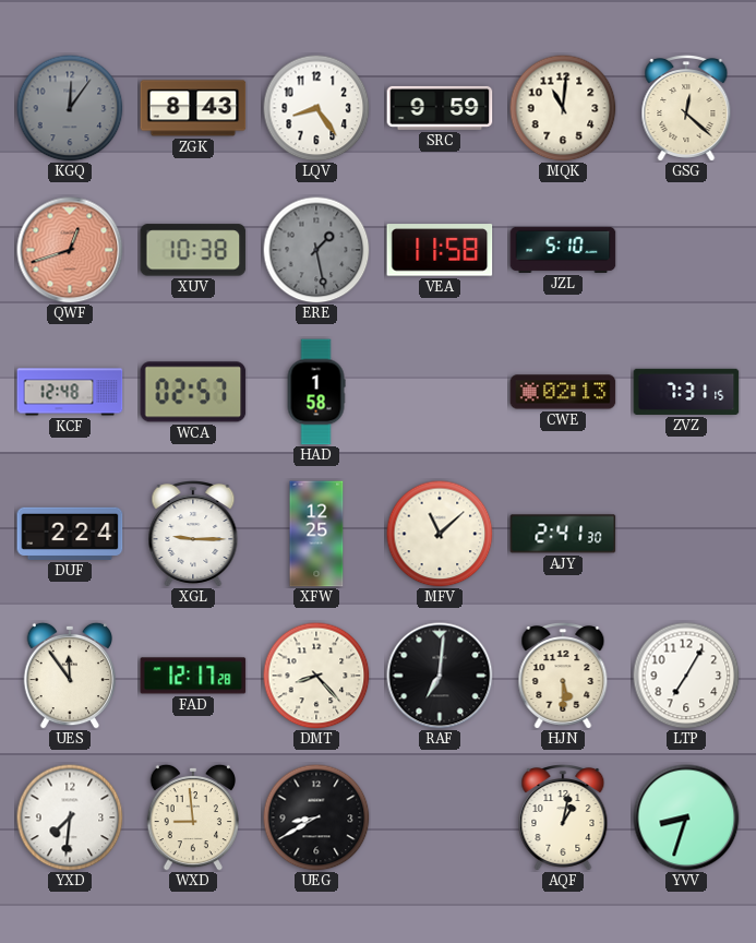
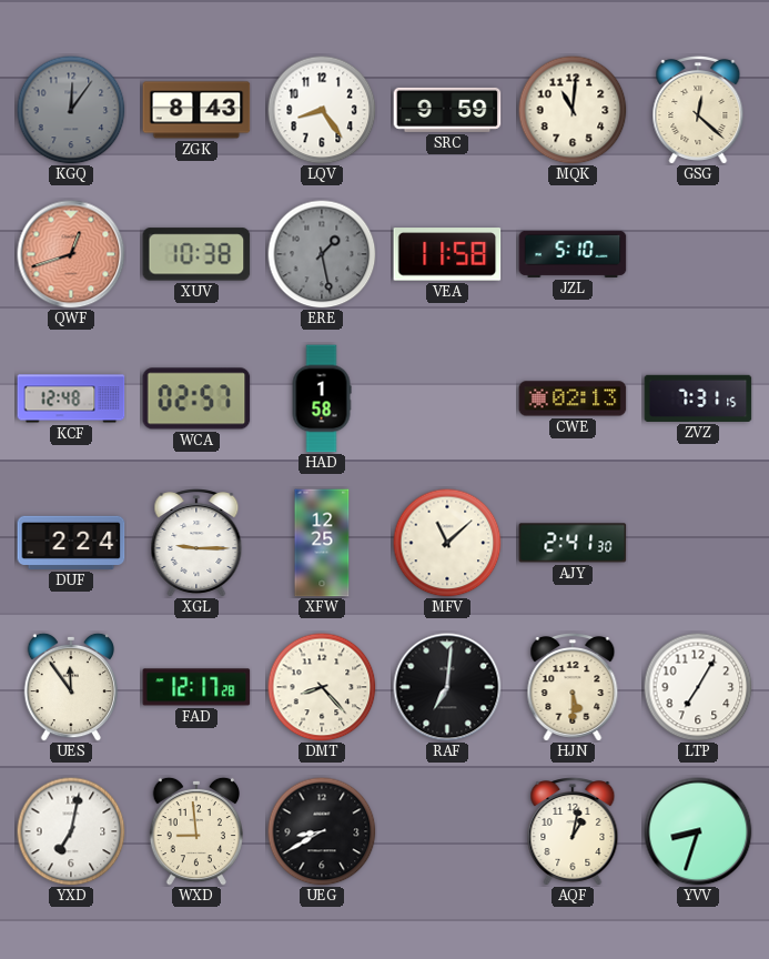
YXD: 7:31 -> 7:02
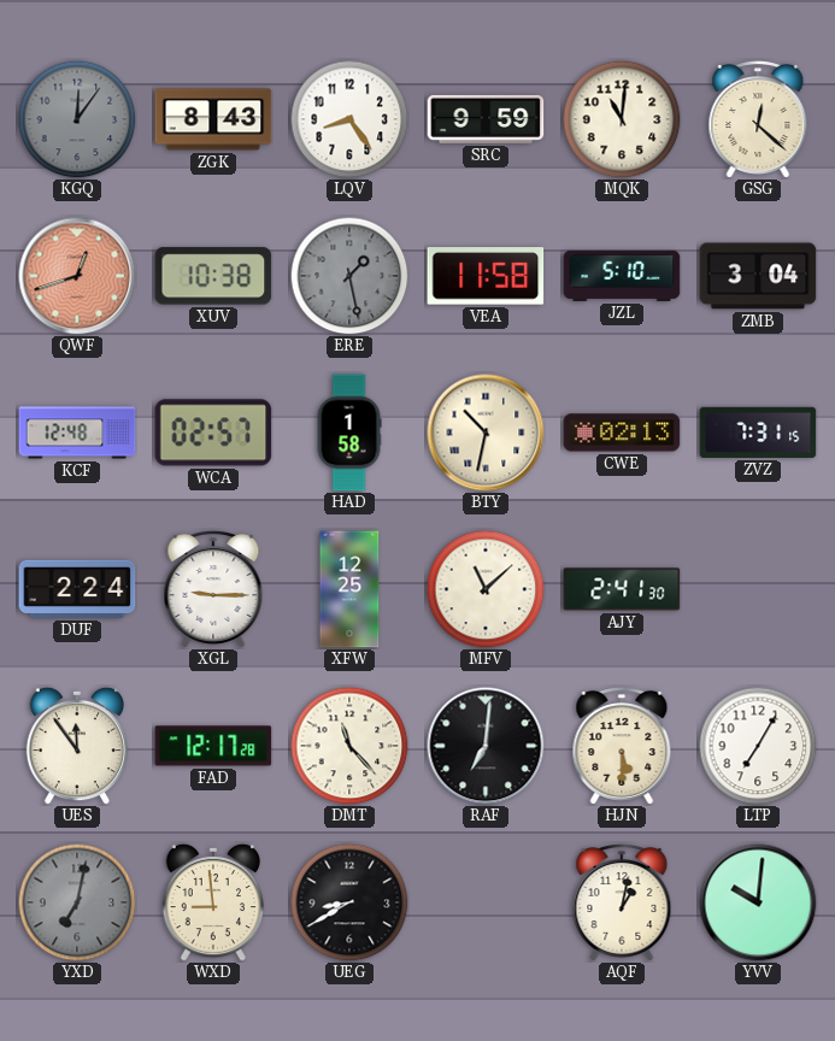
ZMB: none -> 3:04
BTY: none -> 10:32
DMT: 8:23 -> 11:23
YXD dial: white -> grey
YVV: 8:33 -> 10:01
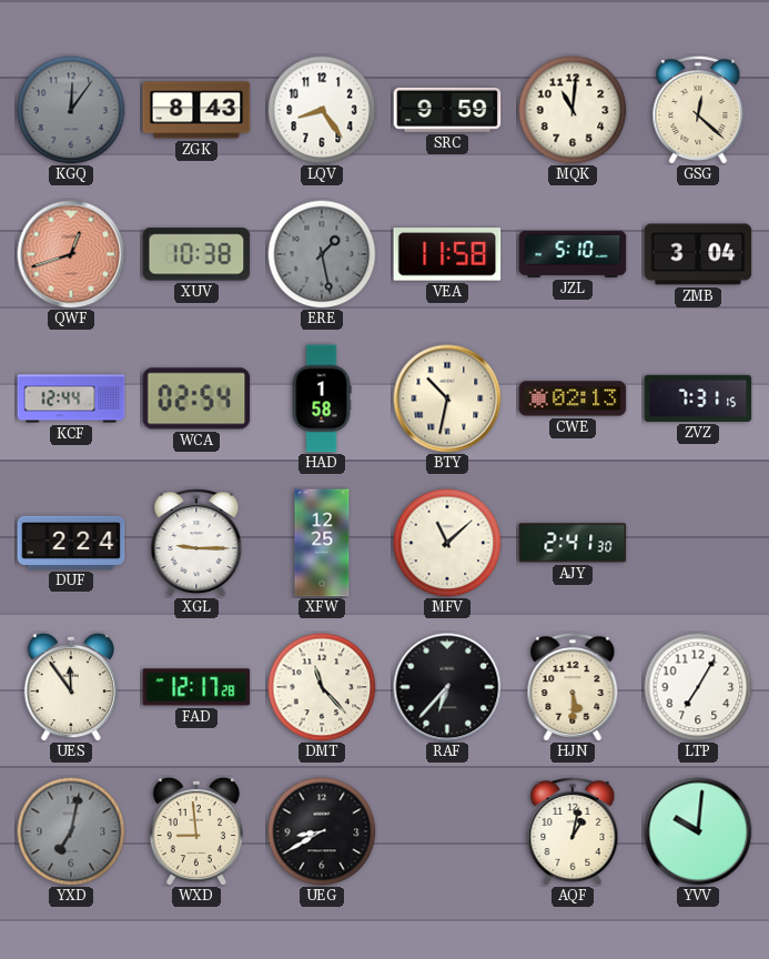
KCF: 12:48 -> 12:44
WCA: 02:57 -> 02:54
RAF: 7:01 -> 6:37
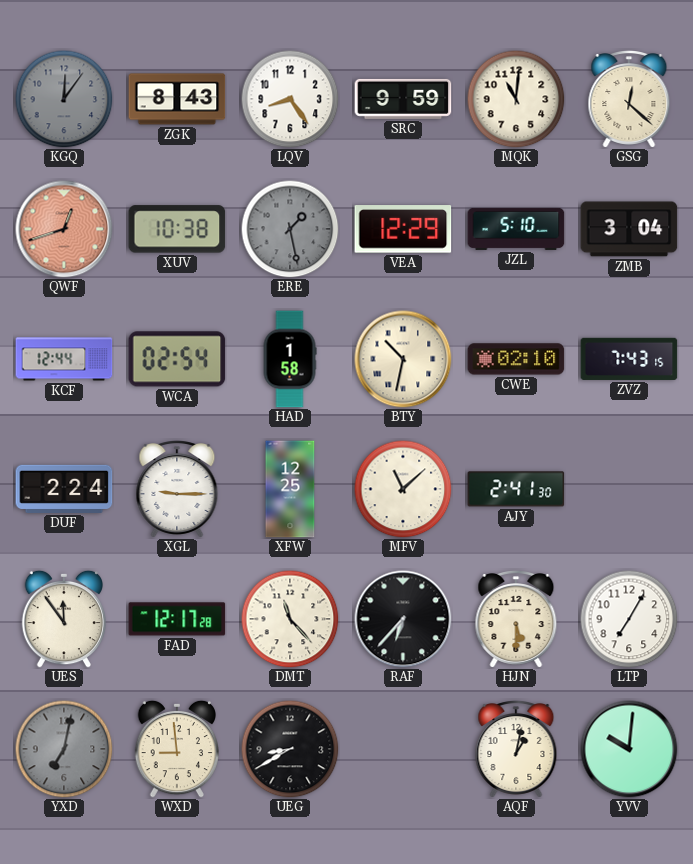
VEA: 11:58 -> 12:29
CWE: 02:13 -> 02:10
ZVZ: 7:31 -> 7:43
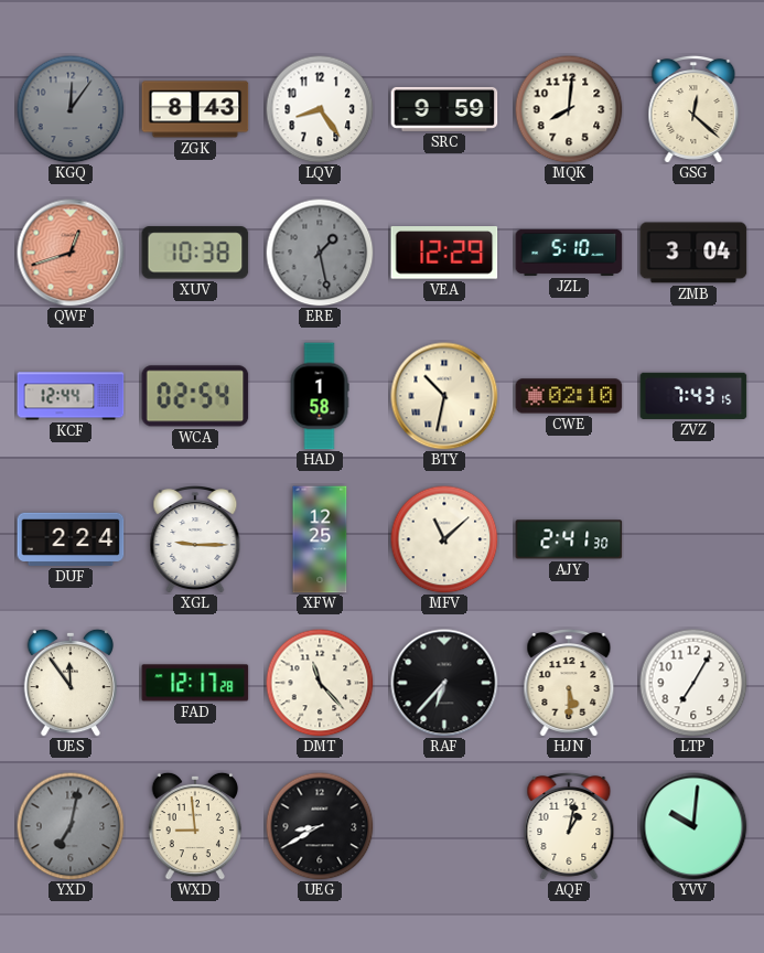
MQK: 11:01 -> 8:01
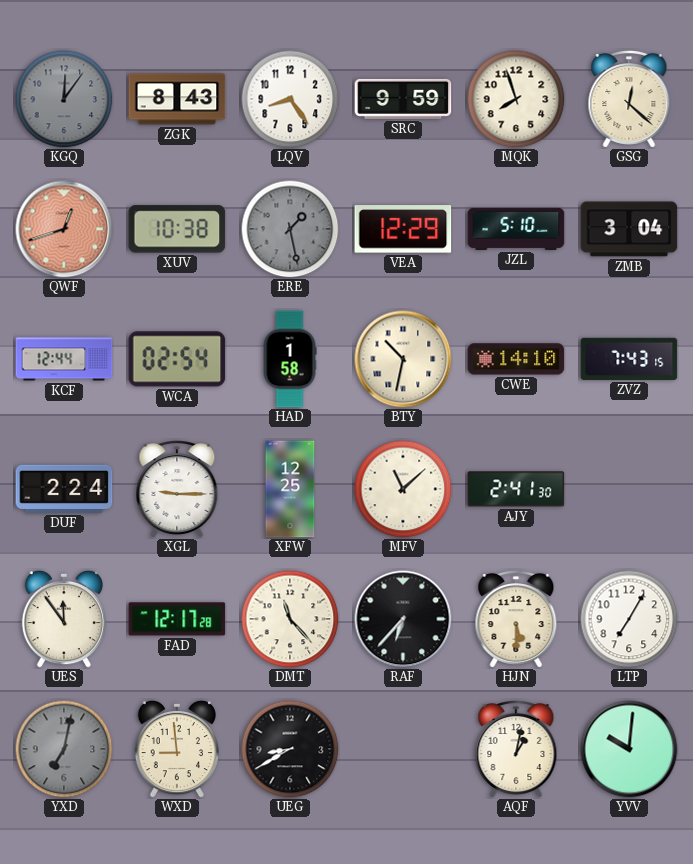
MQK: 8:01 -> 7:57
CWE: 02:10 -> 14:10
